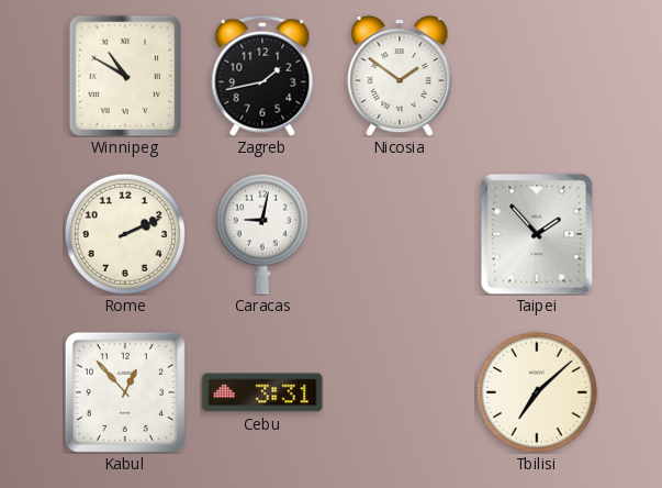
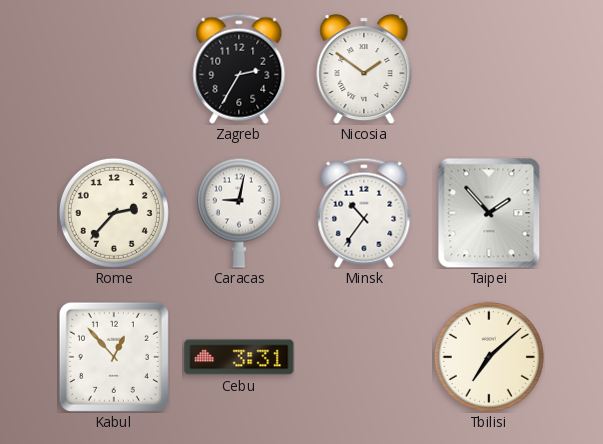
Winnipeg: 10:50 -> none
Zagreb: 1:43 -> 2:35
Rome: 2:11 -> 2:37
Minsk: none -> 10:36
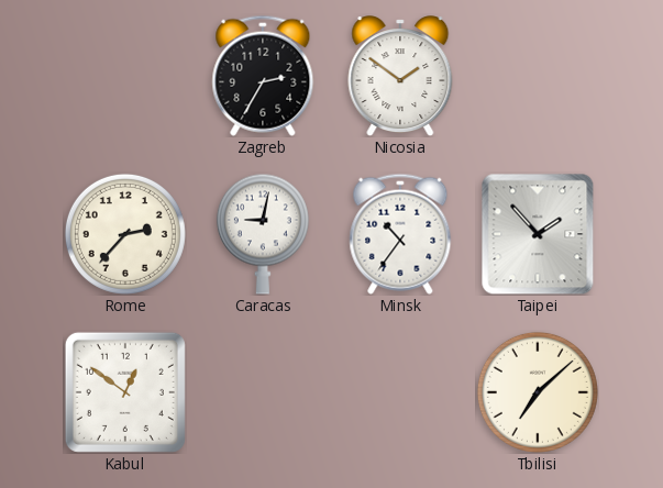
Kabul: 12:53 -> 12:51
Cebu: 3:31 -> none
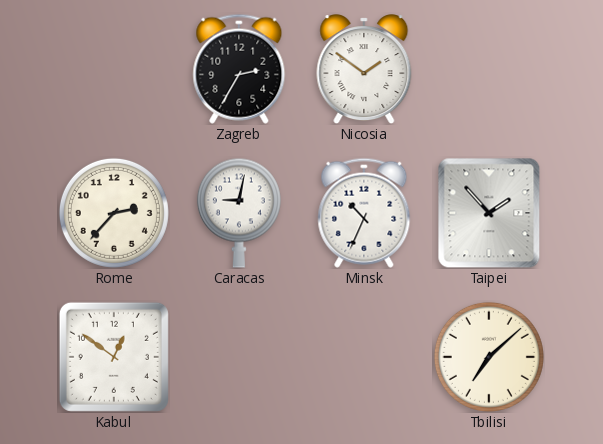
Minsk: 10:36 -> 10:34
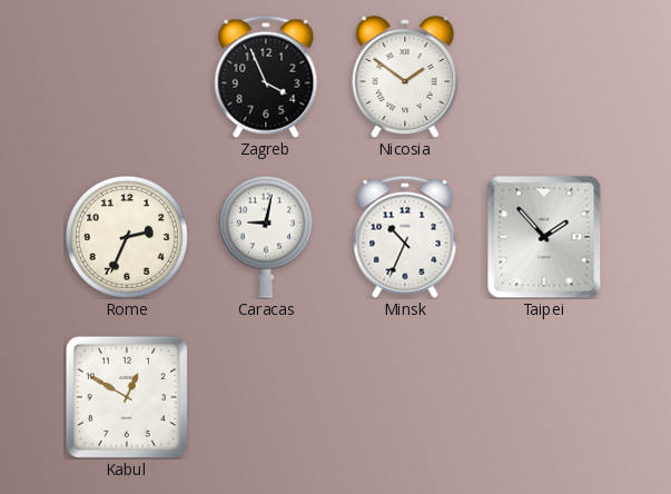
Zagreb: 2:35 -> 3:56
Rome: 2:37 -> 2:34
Kabul: 12:51 -> 12:50
Tbilisi: 7:08 -> none
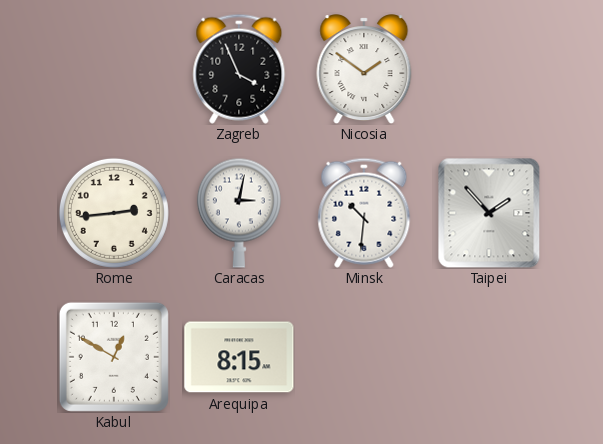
Rome: 2:34 -> 2:44
Caracas: 9:02 -> 3:02
Minsk: 10:34 -> 10:31
Arequipa: none -> 8:15
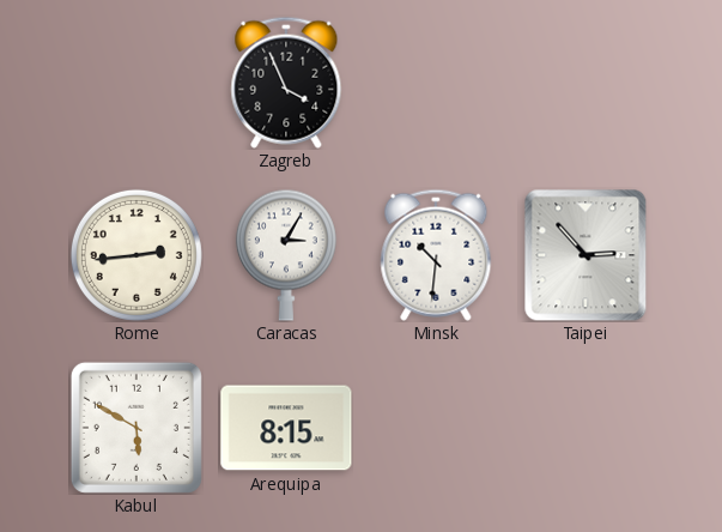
Nicosia: 1:51 -> none
Caracas: 3:02 -> 3:05
Taipei: 1:53 -> 2:53
Kabul: 12:50 -> 5:50
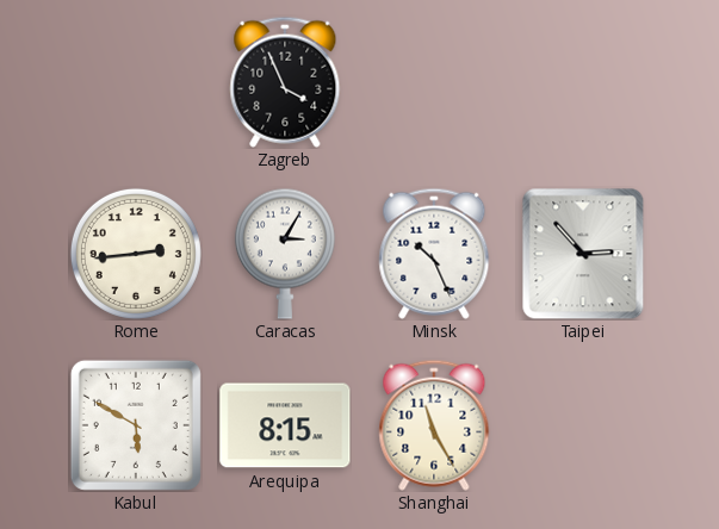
Minsk: 10:31 -> 10:26
Shanghai: none -> 11:25
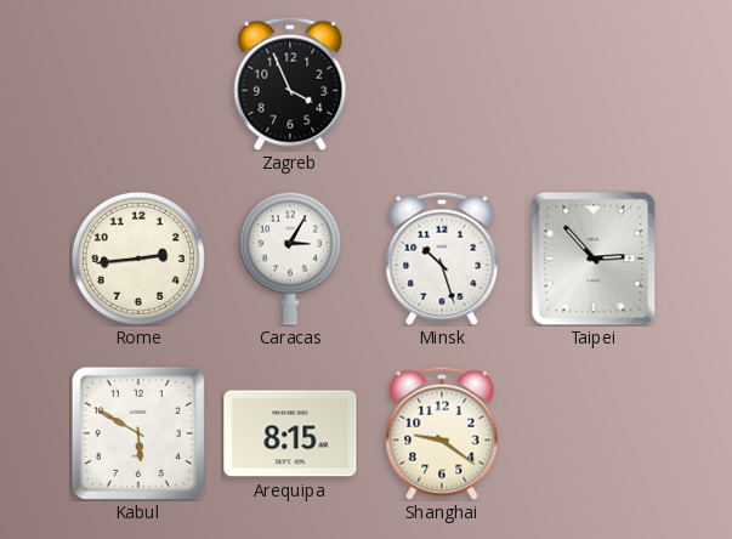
Minsk: 10:26 -> 10:27
Shanghai: 11:25 -> 9:21
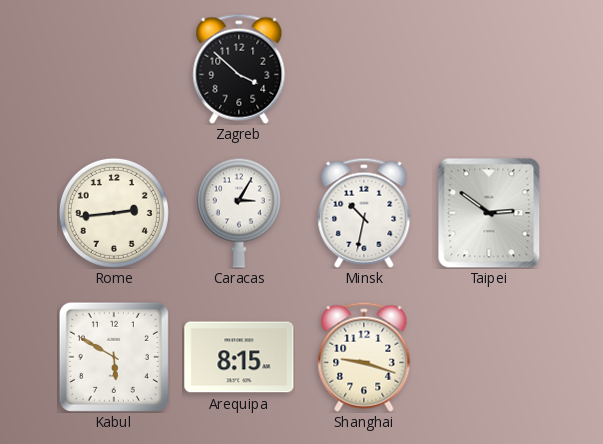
Zagreb: 3:56 -> 3:52
Minsk: 10:27 -> 10:32
Taipei: 2:53 -> 2:51
Shanghai: 9:21 -> 9:18
